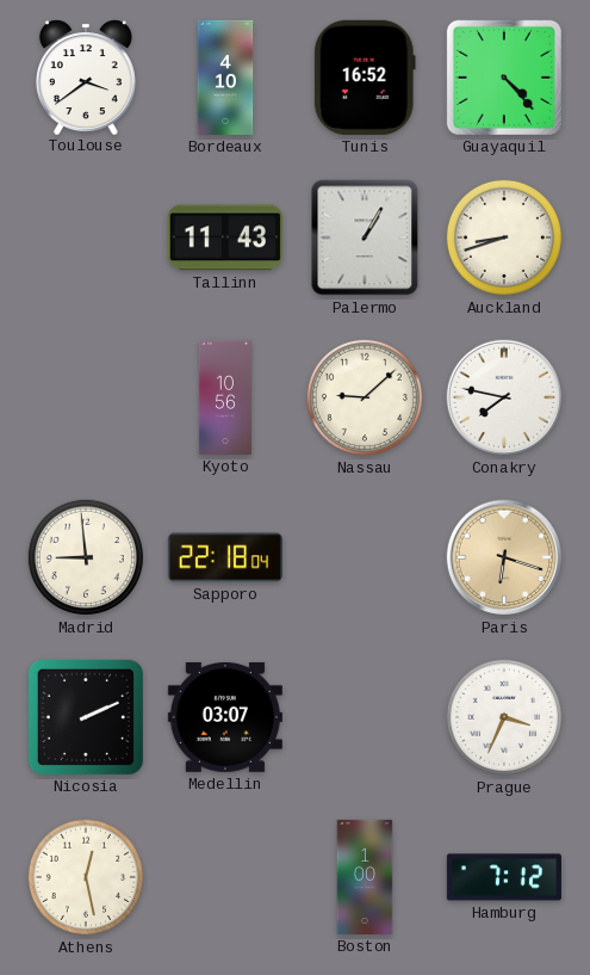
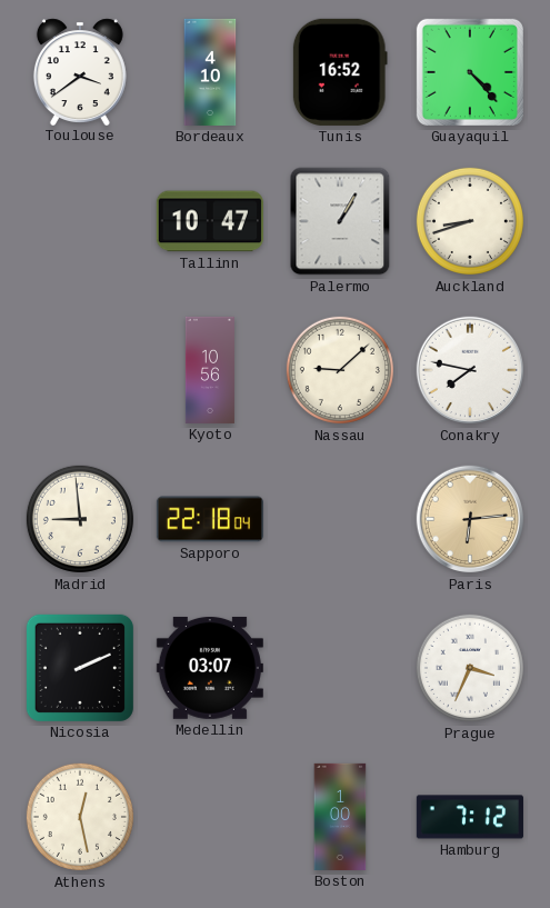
Tallinn: 11:43 -> 10:47
Paris: 6:18 -> 6:14
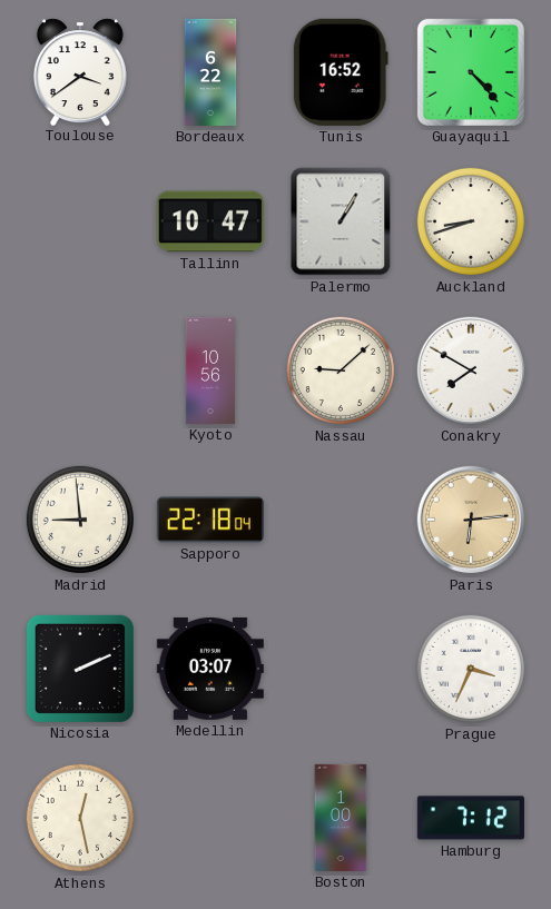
Bordeaux: 4:10 -> 6:22
Conakry: 7:47 -> 7:50
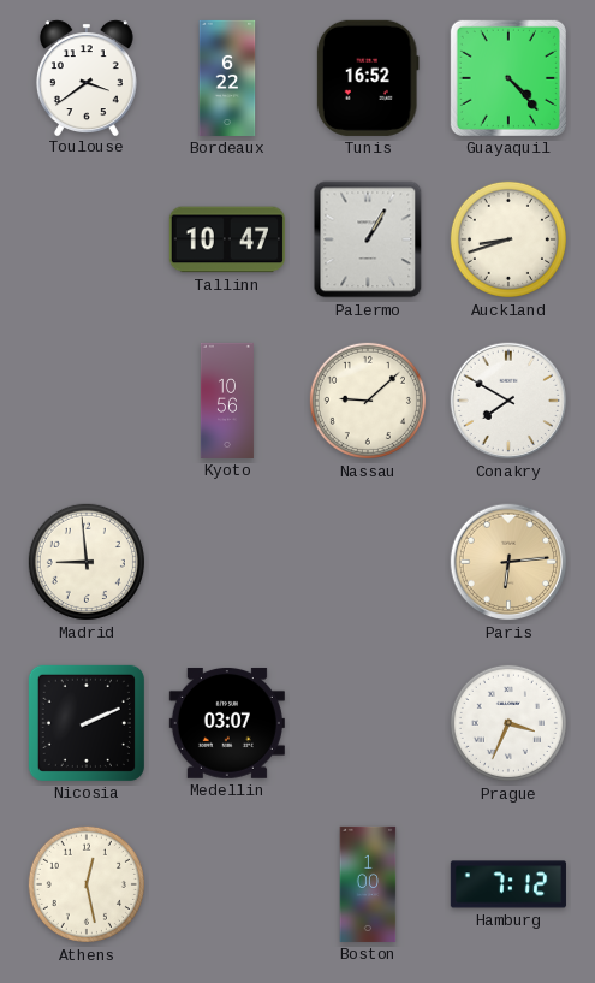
Sapporo: 22:18 -> none
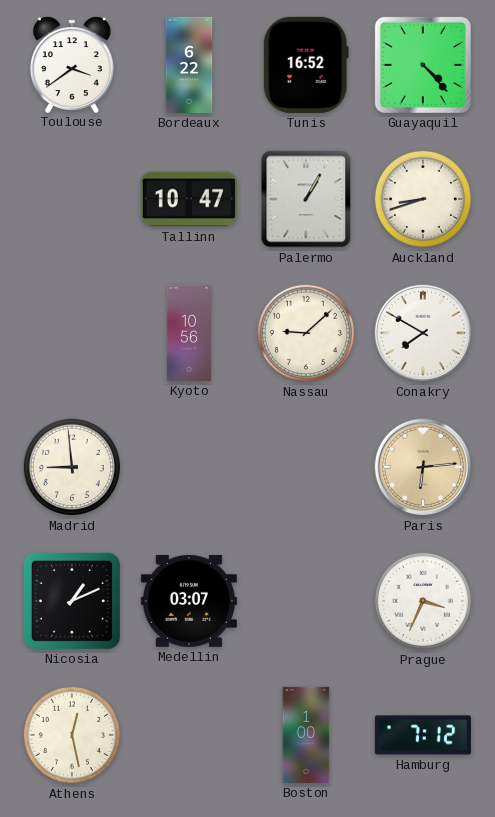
Nicosia: 2:11 -> 1:11
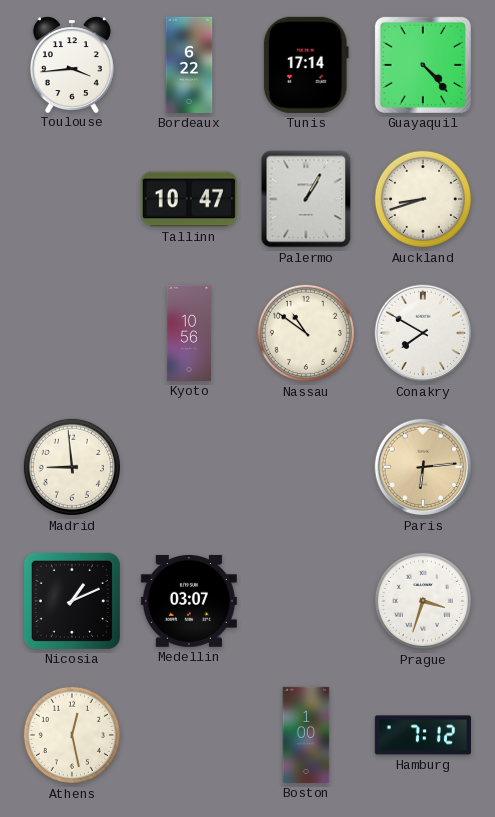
Toulouse: 3:39 -> 3:44
Tunis: 16:52 -> 17:14
Nassau: 9:08 -> 10:51
Prague: 3:34 -> 3:33
